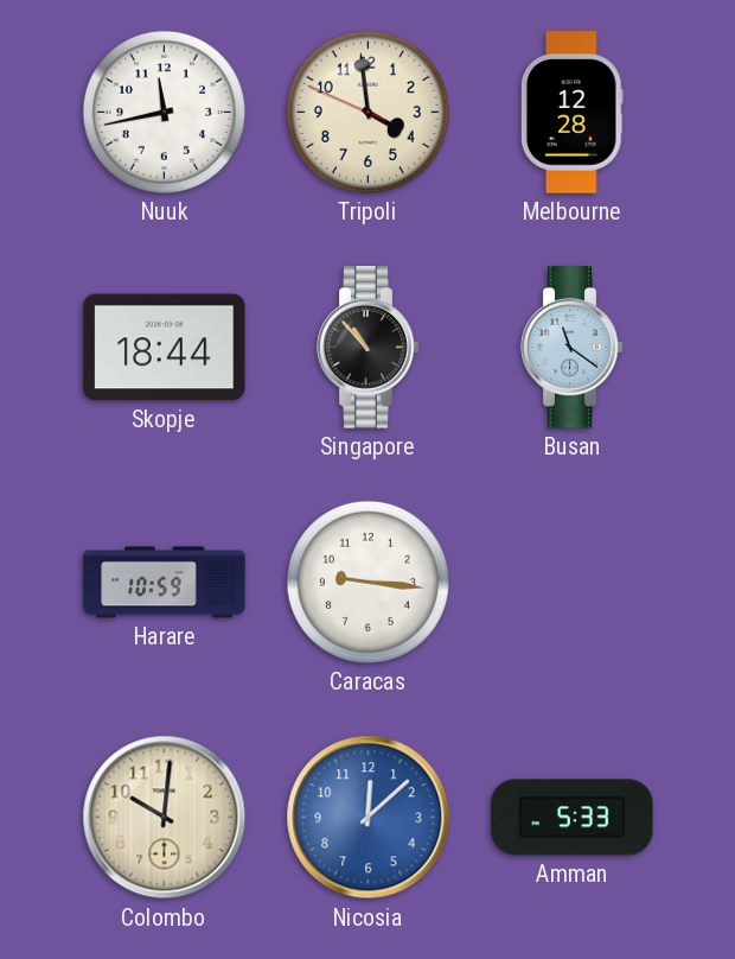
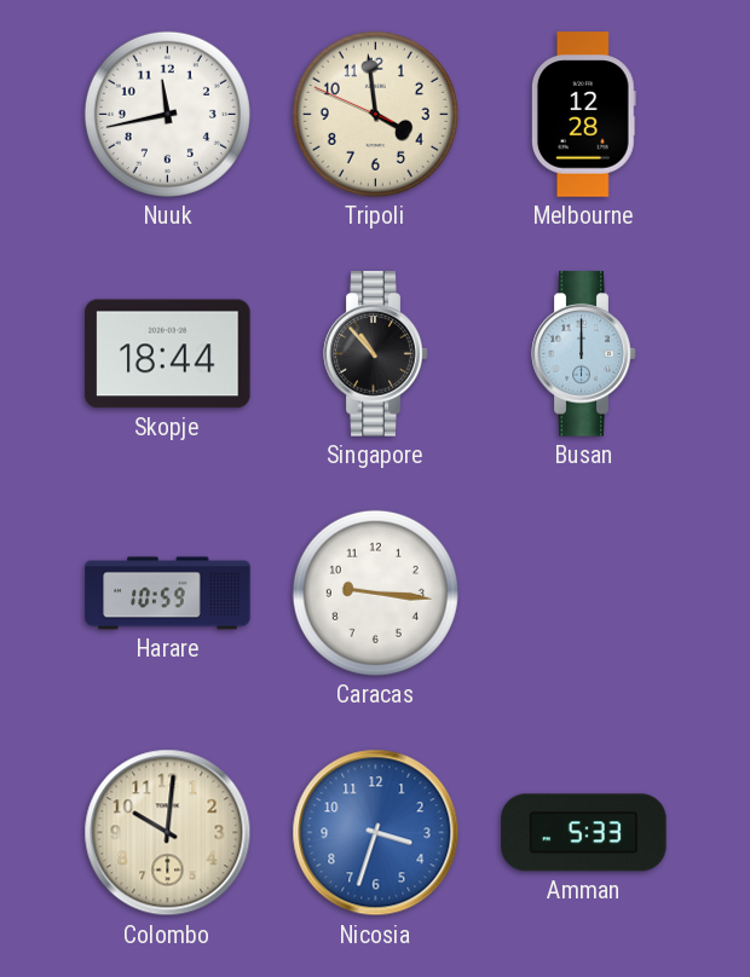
Busan: 11:21 -> 12:00
Nicosia: 12:08 -> 3:33
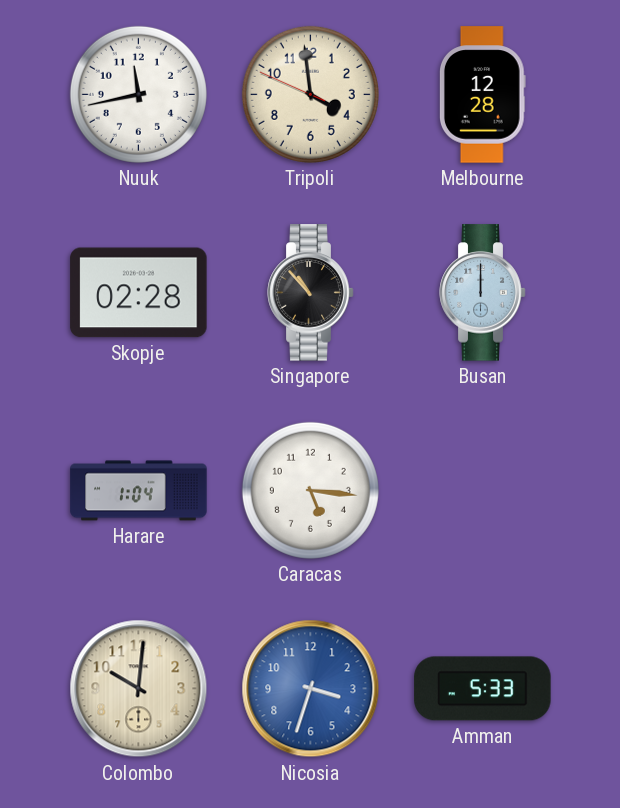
Skopje: 18:44 -> 02:28
Harare: 10:59 -> 1:04
Caracas: 9:16 -> 5:16
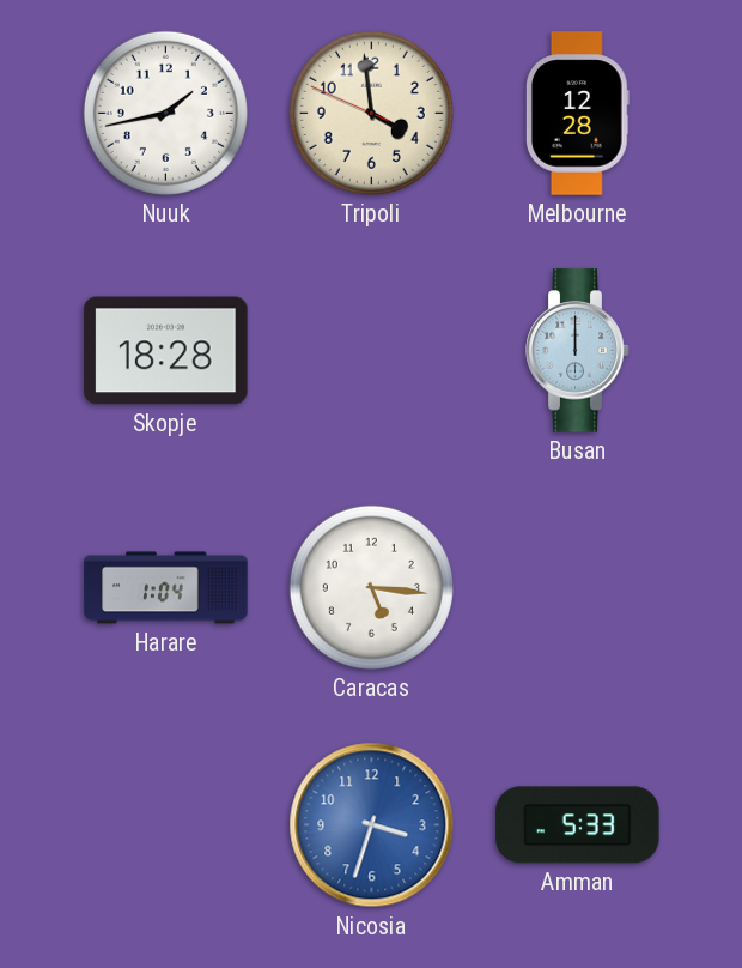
Nuuk: 11:43 -> 1:43
Skopje: 02:28 -> 18:28
Singapore: 10:53 -> none
Colombo: 10:01 -> none
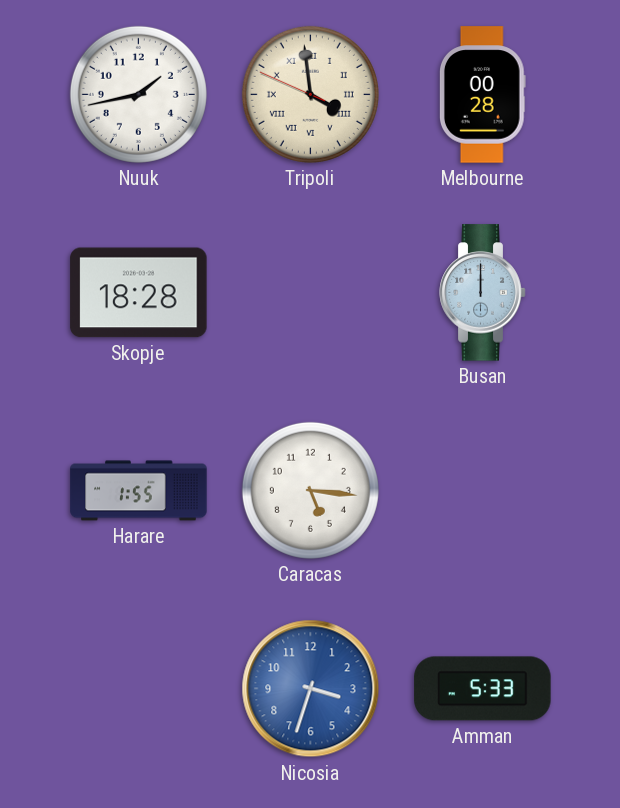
Tripoli numerals: Arabic -> Roman
Melbourne: 12:28 -> 00:28
Harare: 1:04 -> 1:55
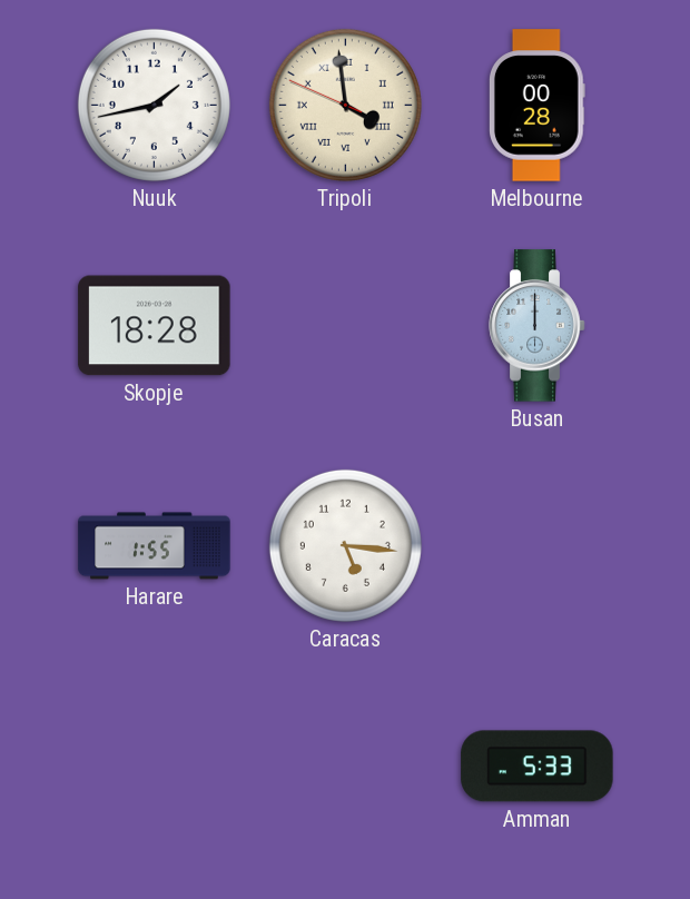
Nicosia: 3:33 -> none
